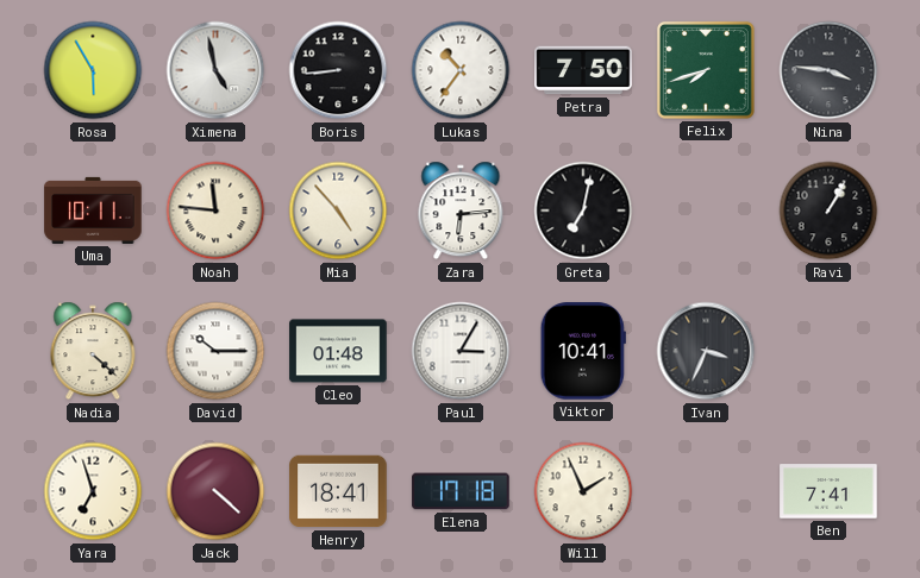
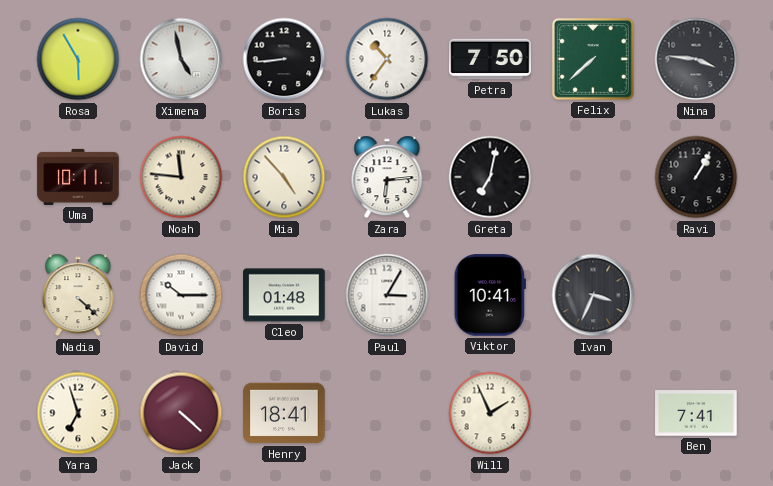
Felix: 7:42 -> 7:38
Elena: 17:18 -> none
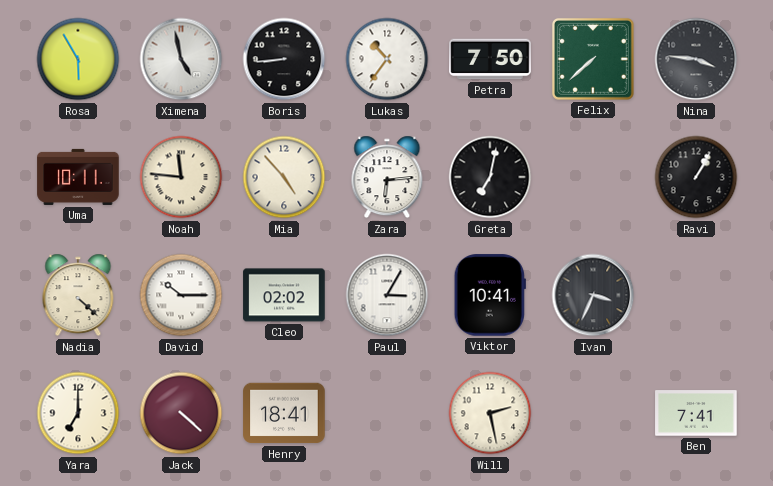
Cleo: 01:48 -> 02:02
Yara: 6:57 -> 7:00
Will: 1:56 -> 2:28
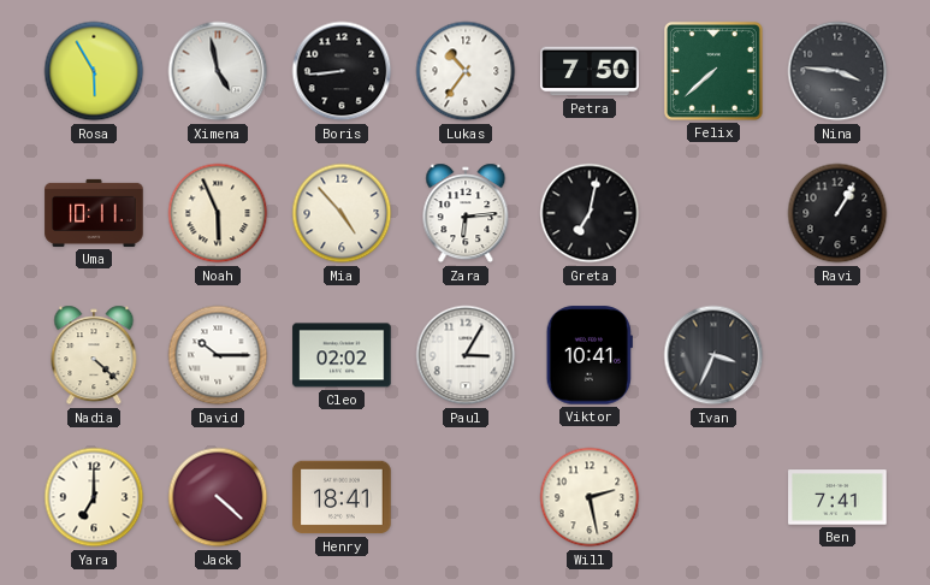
Noah: 11:46 -> 5:56
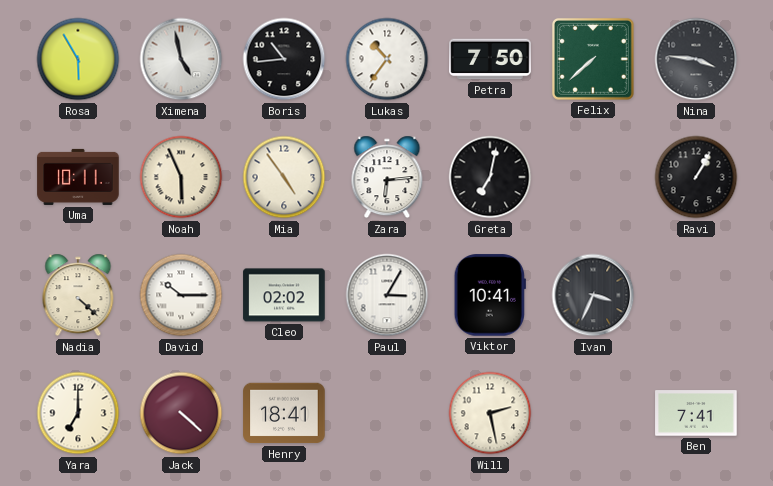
Boris: 8:44 -> 10:44
Mia: 4:53 -> 4:54
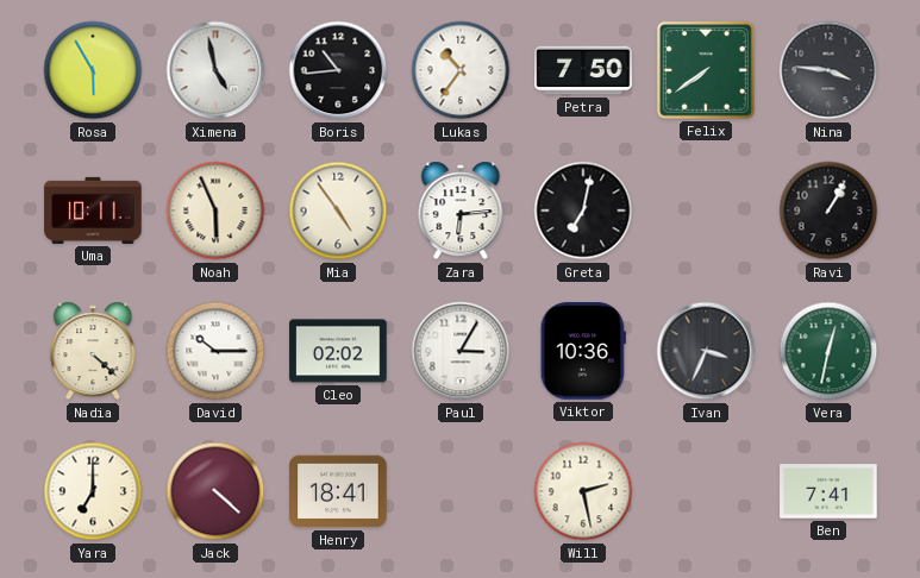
Felix: 7:38 -> 7:39
Viktor: 10:41 -> 10:36
Vera: none -> 12:32
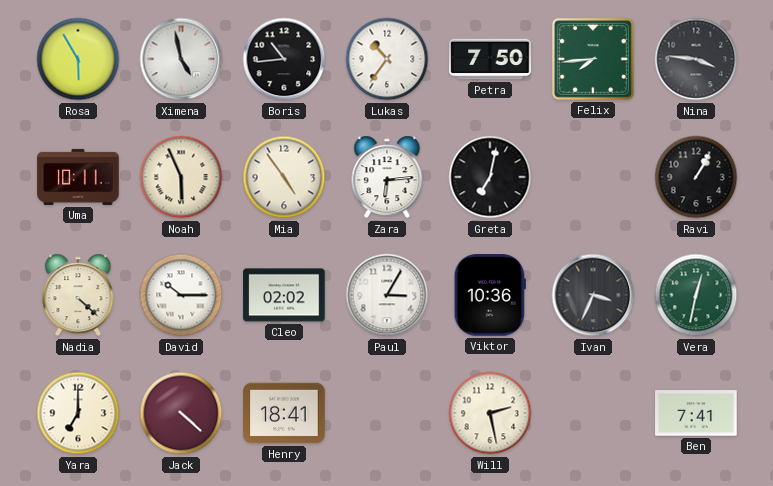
Felix: 7:39 -> 7:44
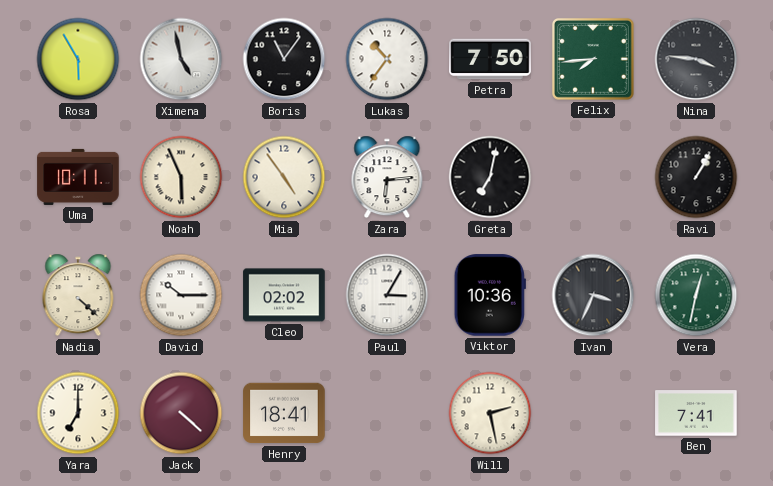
Boris: 10:44 -> 11:06
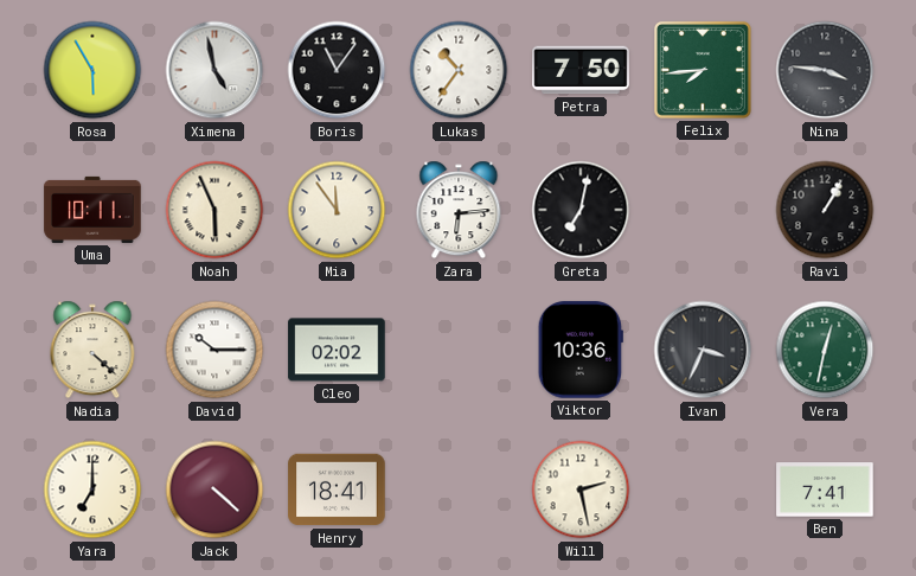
Mia: 4:54 -> 11:54
Paul: 3:05 -> none
